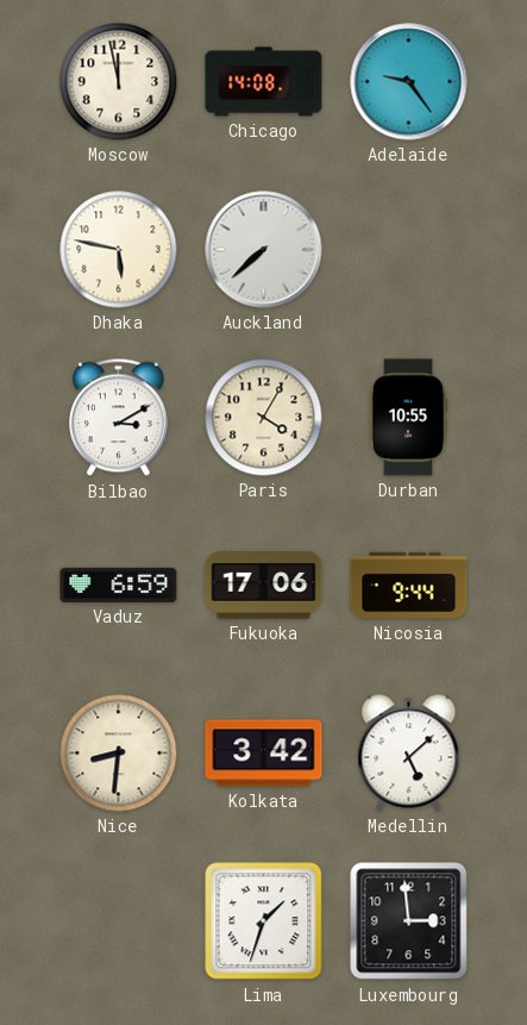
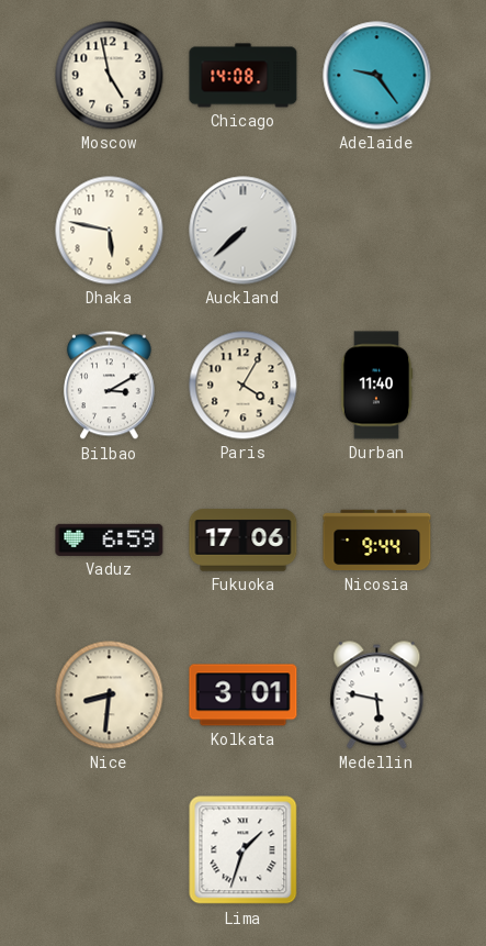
Moscow: 11:58 -> 4:58
Durban: 10:55 -> 11:40
Kolkata: 3:42 -> 3:01
Medellin: 5:08 -> 5:47
Luxembourg: 2:59 -> none
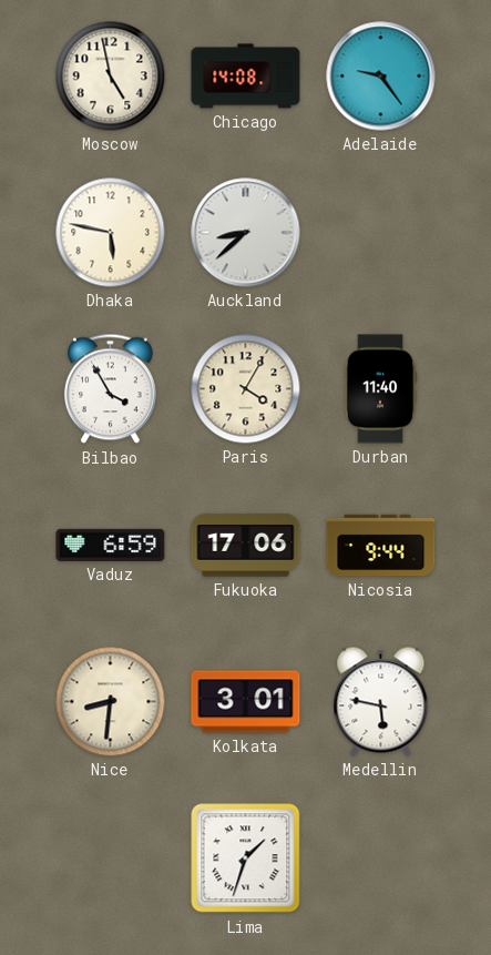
Auckland: 7:38 -> 8:38
Bilbao: 3:10 -> 3:55
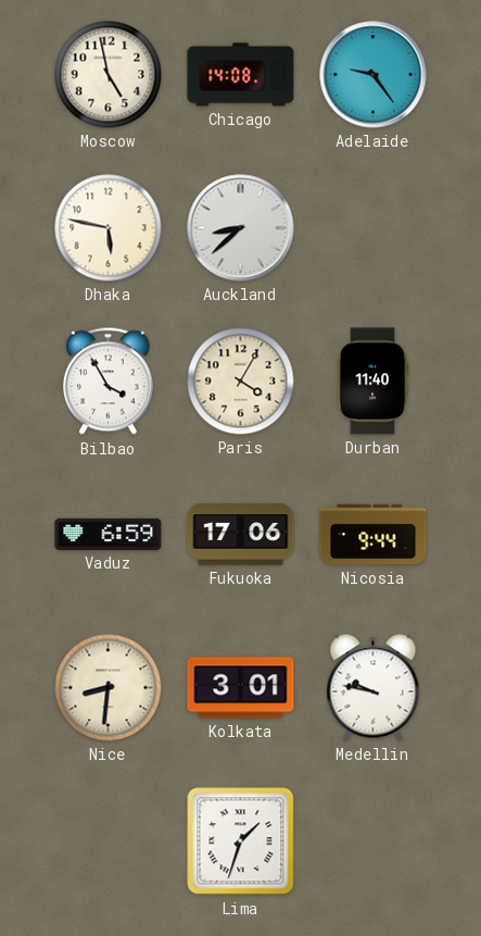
Medellin: 5:47 -> 9:47
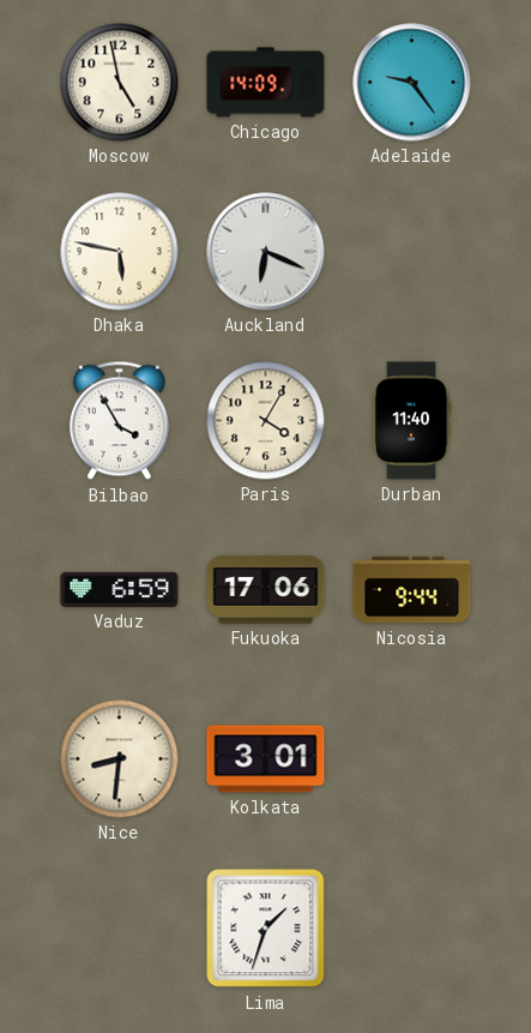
Chicago: 14:08 -> 14:09
Auckland: 8:38 -> 6:19
Medellin: 9:47 -> none
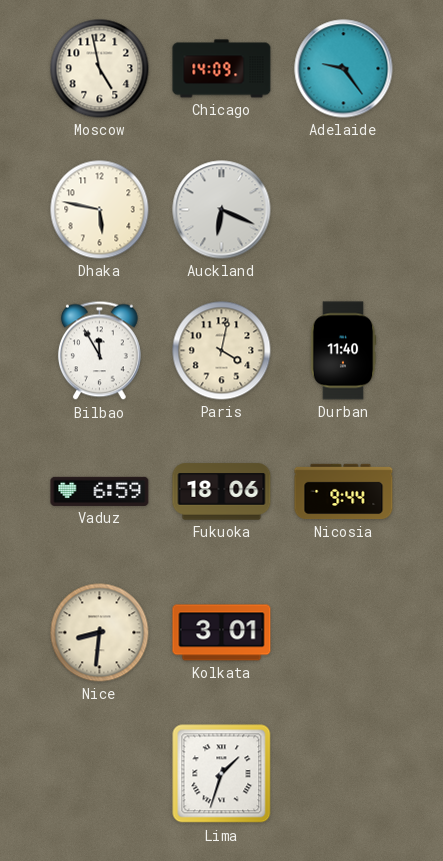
Bilbao: 3:55 -> 11:55
Paris: 4:05 -> 4:02
Fukuoka: 17:06 -> 18:06
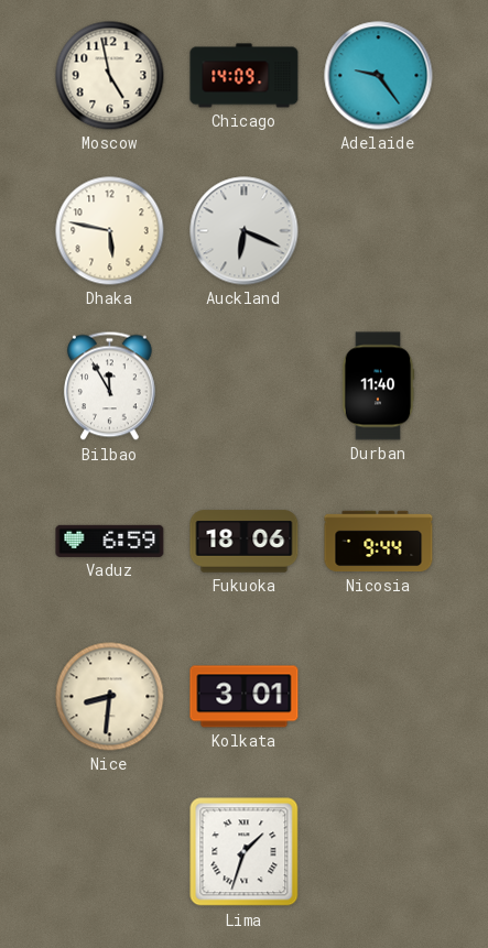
Paris: 4:02 -> none
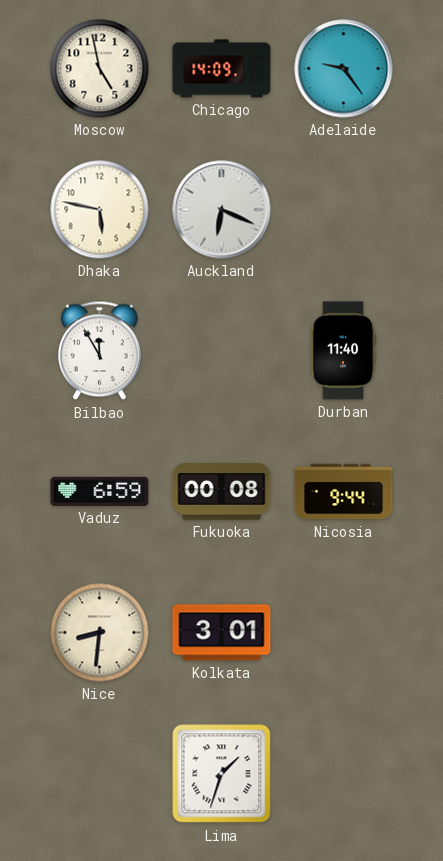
Fukuoka: 18:06 -> 00:08
